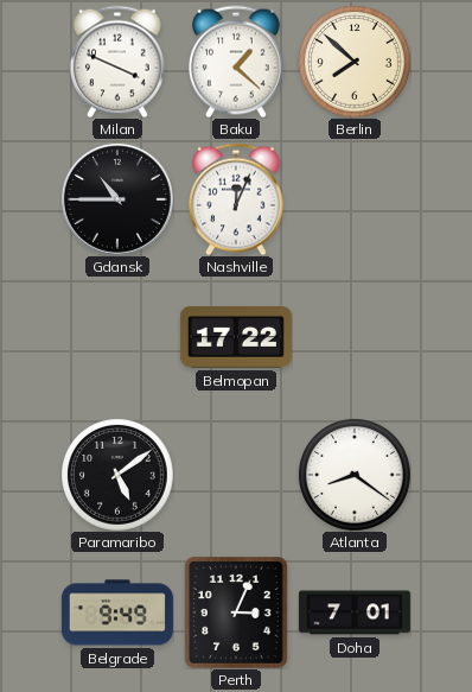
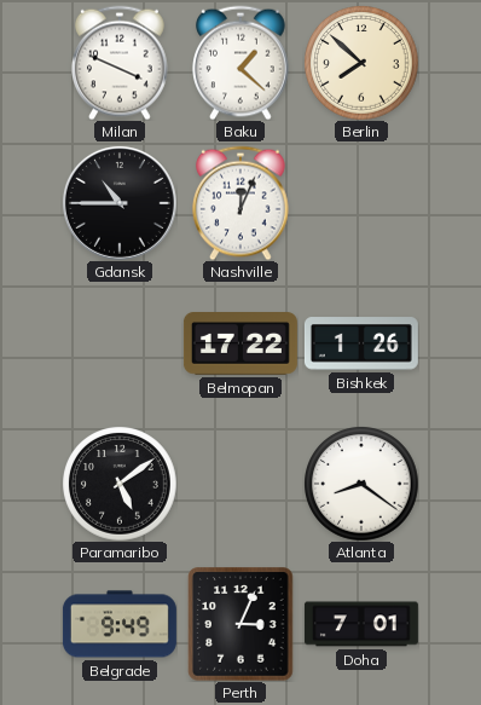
Bishkek: none -> 1:26
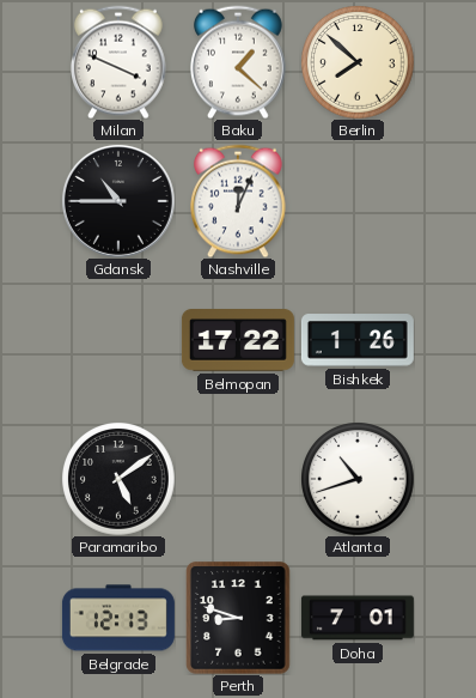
Atlanta: 8:21 -> 10:42
Belgrade: 9:49 -> 12:13
Perth: 3:04 -> 8:48
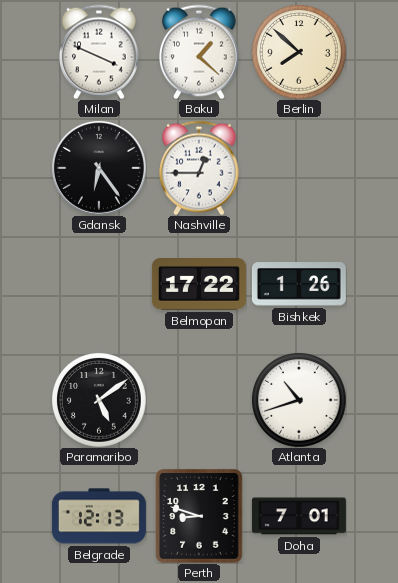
Gdansk: 10:45 -> 6:24
Nashville: 12:04 -> 12:45
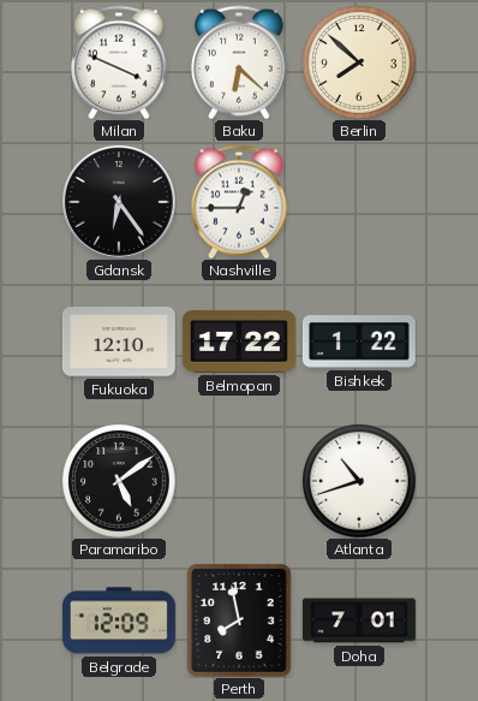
Baku: 1:22 -> 6:22
Fukuoka: none -> 12:10
Bishkek: 1:26 -> 1:22
Belgrade: 12:13 -> 12:09
Perth: 8:48 -> 7:58
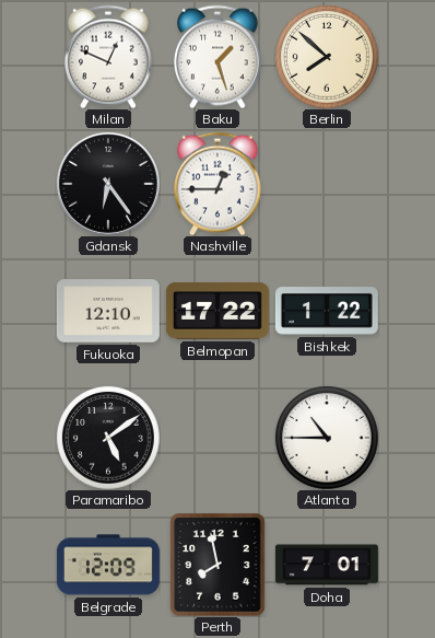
Milan: 3:49 -> 12:49
Baku: 6:22 -> 1:27
Atlanta: 10:42 -> 10:45
